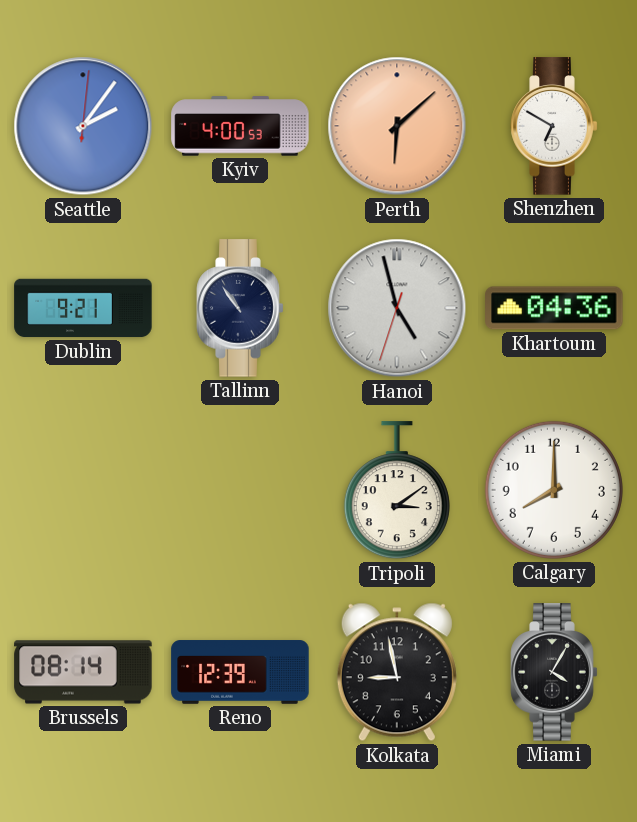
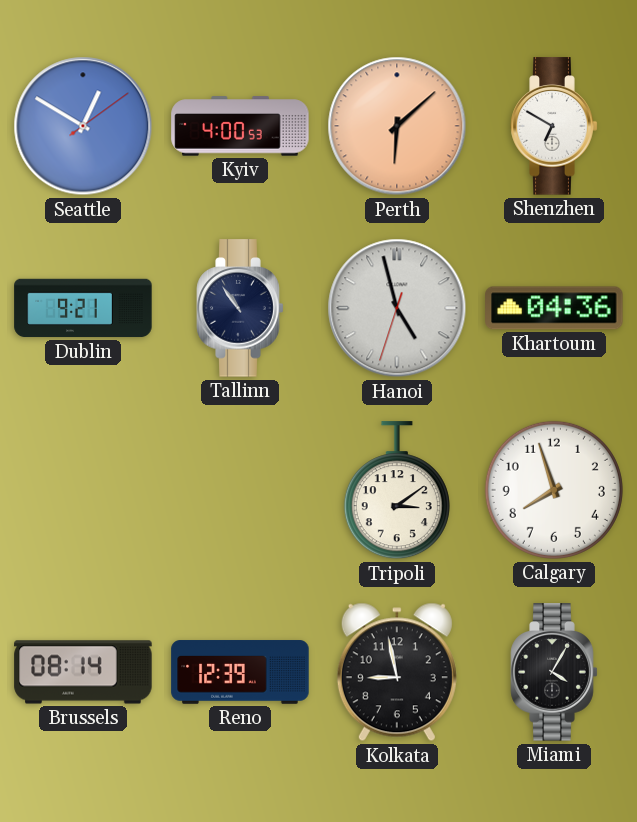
Seattle: 2:06 -> 12:50
Calgary: 8:00 -> 7:57
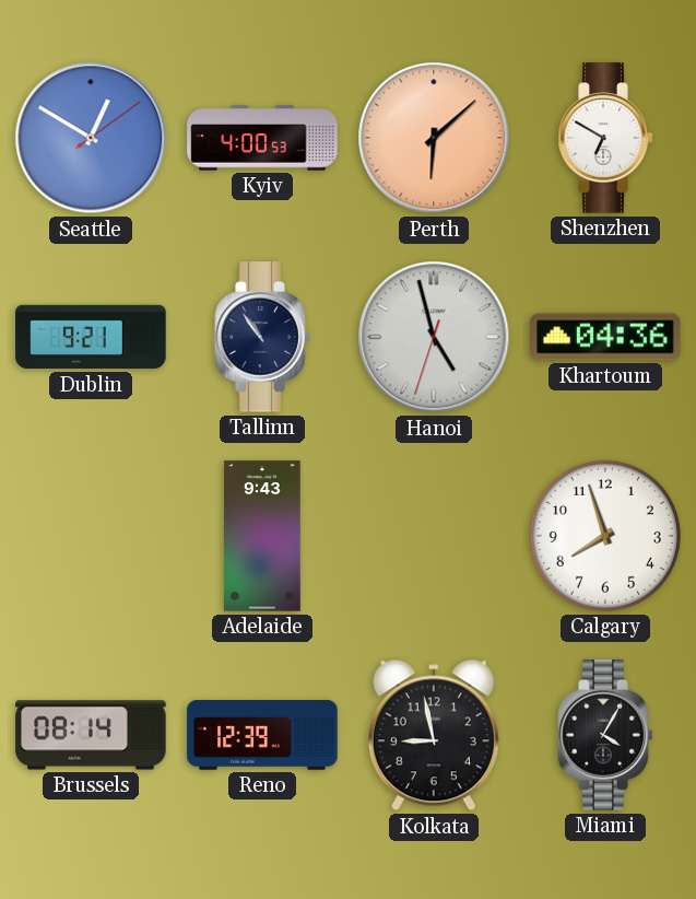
Adelaide: none -> 9:43
Tripoli: 3:09 -> none
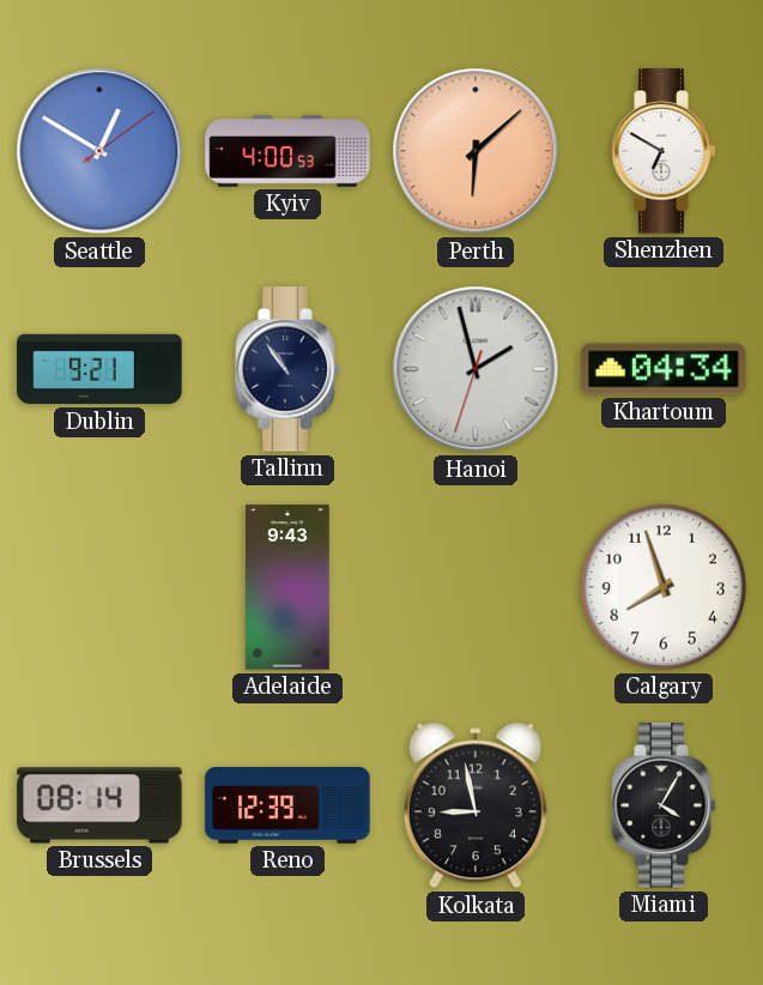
Hanoi: 4:57 -> 1:57
Khartoum: 04:36 -> 04:34
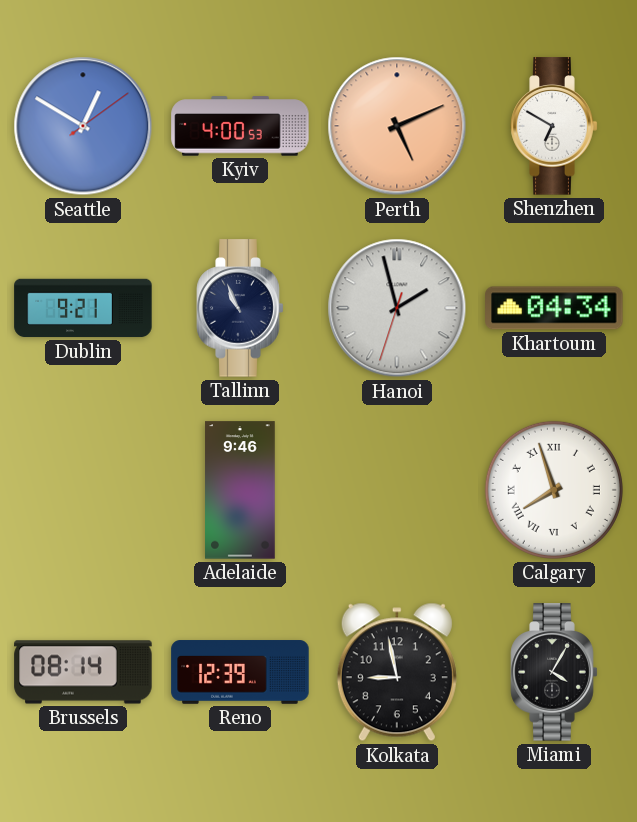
Perth: 6:08 -> 5:11
Tallinn: 10:54 -> 10:56
Adelaide: 9:43 -> 9:46
Calgary numerals: Arabic -> Roman
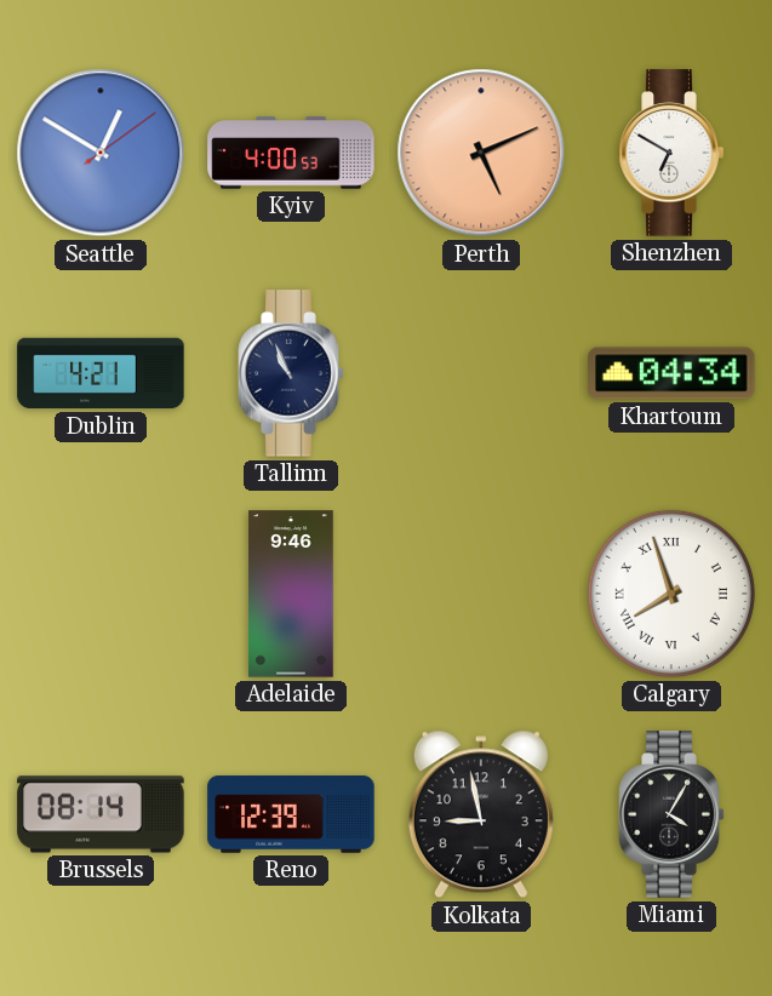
Dublin: 9:21 -> 4:21
Hanoi: 1:57 -> none
